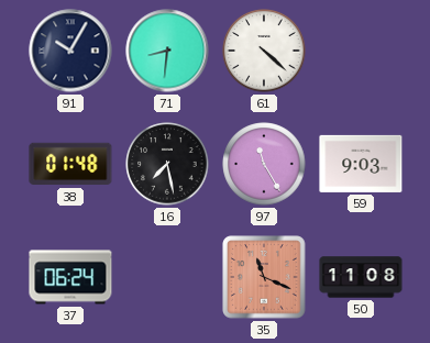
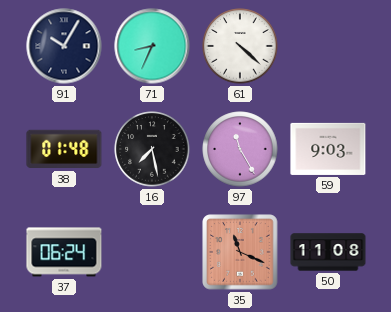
71: 8:31 -> 8:34
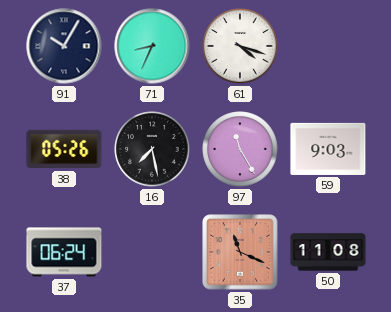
61: 4:22 -> 4:18
38: 01:48 -> 05:26
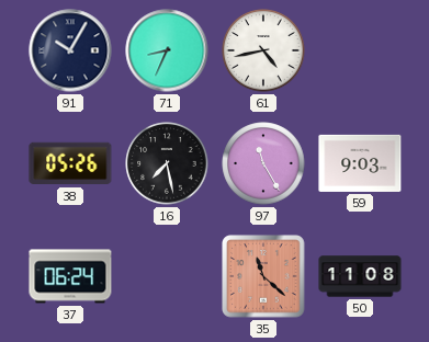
61: 4:18 -> 4:43
35: 11:19 -> 11:22
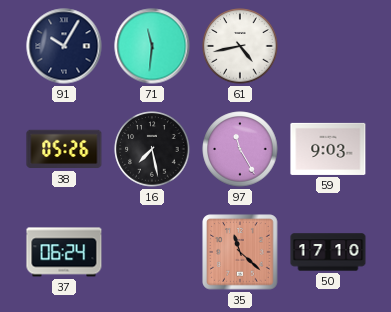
71: 8:34 -> 11:31
50: 11:08 -> 17:10
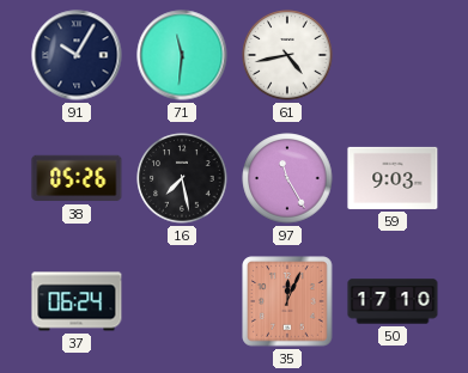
35: 11:22 -> 12:04
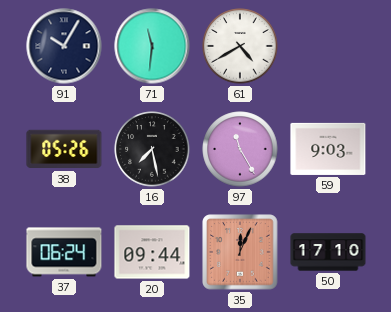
61: 4:43 -> 4:40
20: none -> 09:44
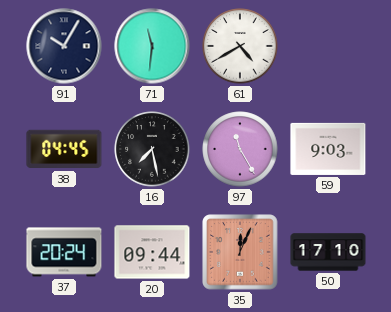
38: 05:26 -> 04:45
37: 06:24 -> 20:24
